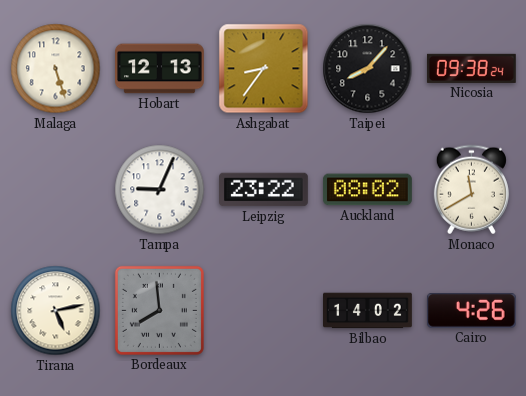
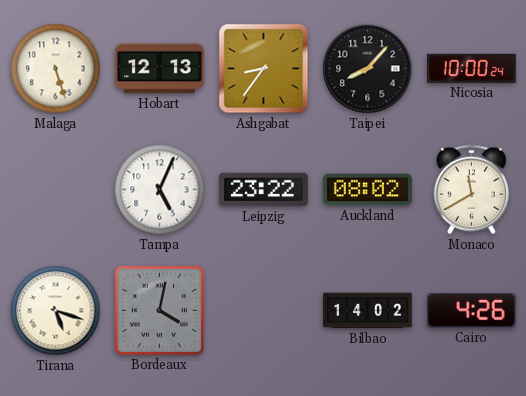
Nicosia: 09:38 -> 10:00
Tampa: 9:04 -> 5:04
Tirana: 5:13 -> 5:18
Bordeaux: 7:59 -> 4:02
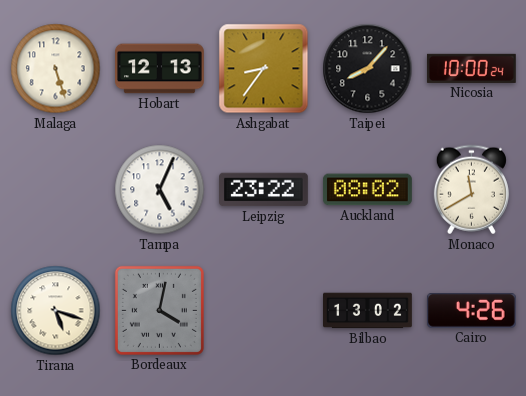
Bilbao: 14:02 -> 13:02
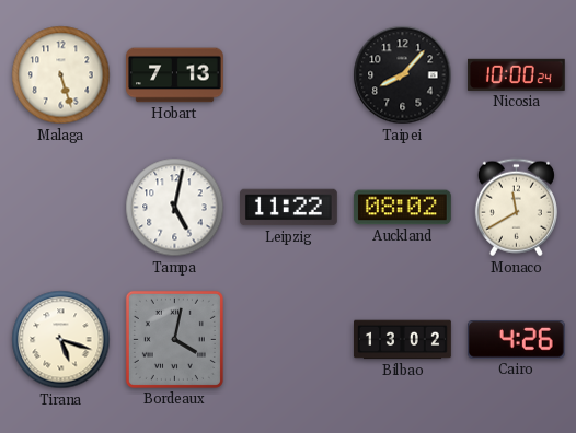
Hobart: 12:13 -> 7:13
Ashgabat: 8:36 -> none
Tampa: 5:04 -> 5:02
Leipzig: 23:22 -> 11:22
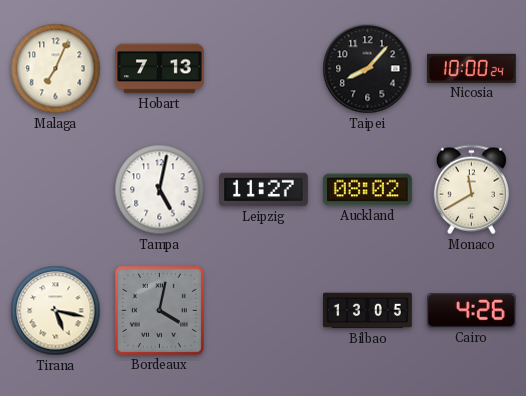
Malaga: 5:27 -> 7:04
Leipzig: 11:22 -> 11:27
Tirana: 5:18 -> 5:17
Bilbao: 13:02 -> 13:05
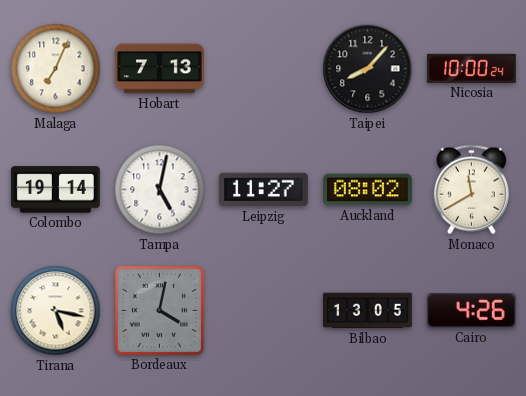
Colombo: none -> 19:14
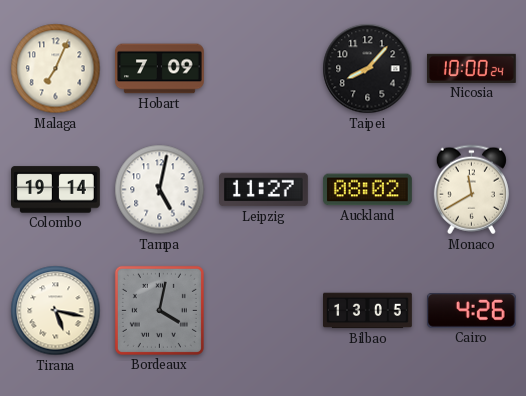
Hobart: 7:13 -> 7:09
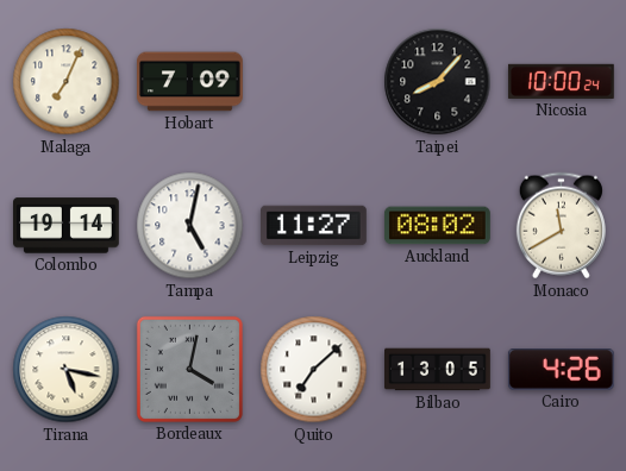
Quito: none -> 7:08
